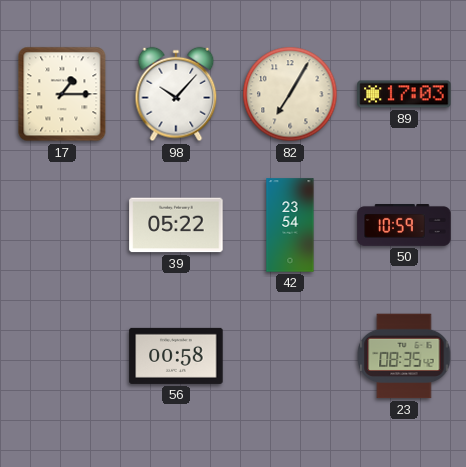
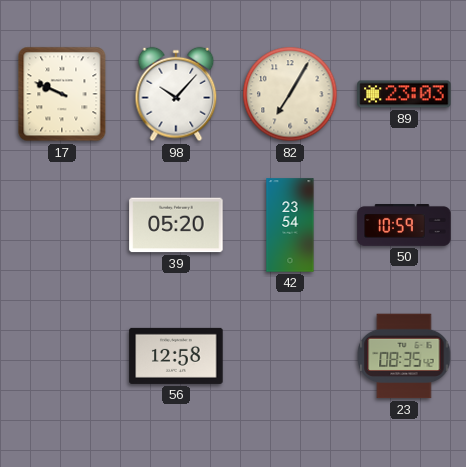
17: 1:15 -> 9:49
89: 17:03 -> 23:03
39: 05:22 -> 05:20
56: 00:58 -> 12:58
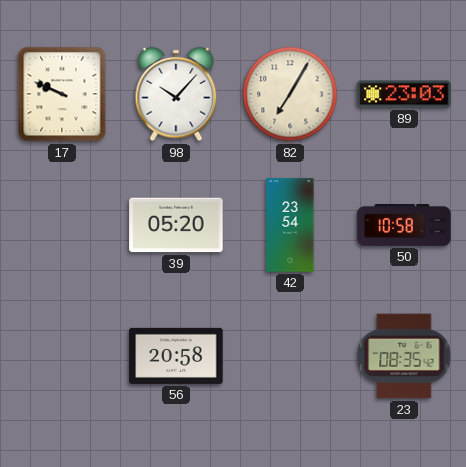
50: 10:59 -> 10:58
56: 12:58 -> 20:58
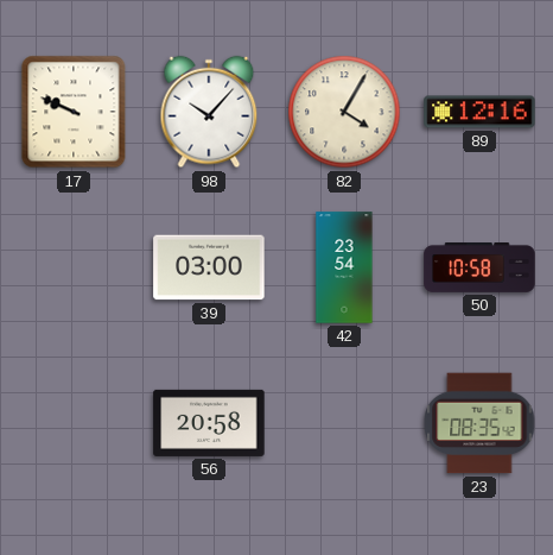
82: 7:05 -> 4:05
89: 23:03 -> 12:16
39: 05:20 -> 03:00
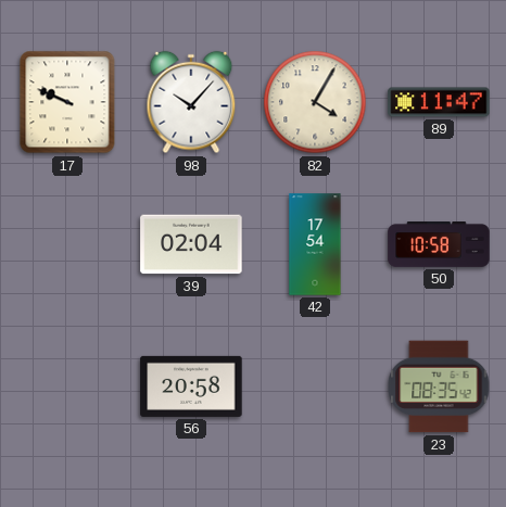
89: 12:16 -> 11:47
39: 03:00 -> 02:04
42: 23:54 -> 17:54
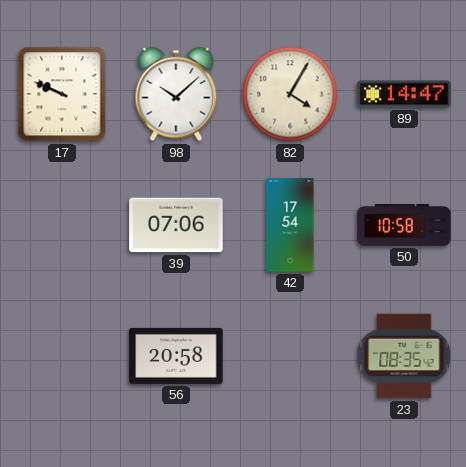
98: 10:07 -> 10:08
89: 11:47 -> 14:47
39: 02:04 -> 07:06
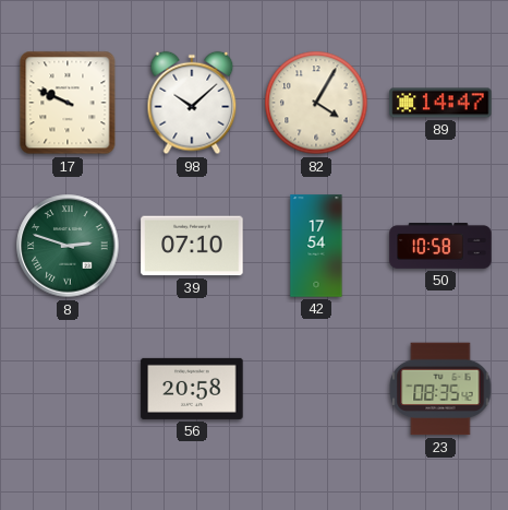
8: none -> 2:48
39: 07:06 -> 07:10
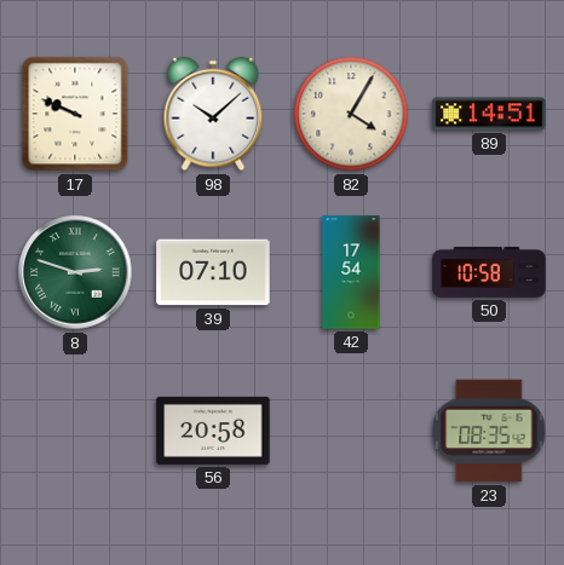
89: 14:47 -> 14:51
